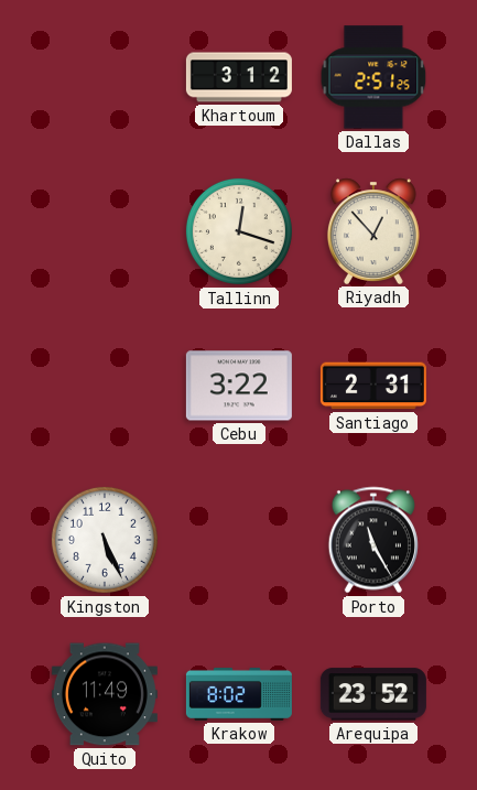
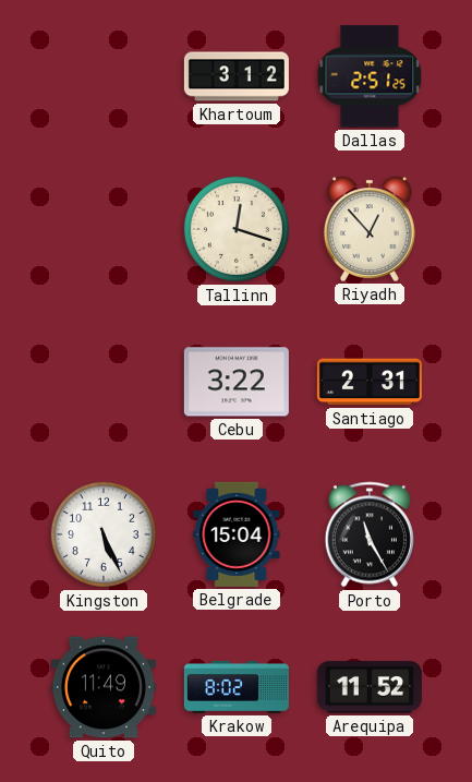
Belgrade: none -> 15:04
Arequipa: 23:52 -> 11:52
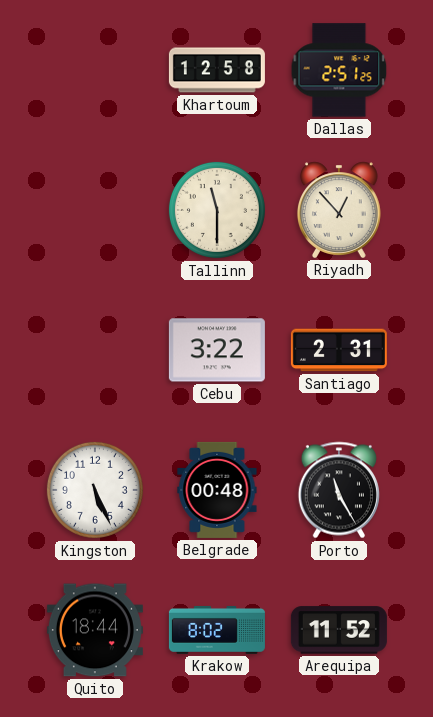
Khartoum: 3:12 -> 12:58
Tallinn: 12:18 -> 11:30
Belgrade: 15:04 -> 00:48
Quito: 11:49 -> 18:44
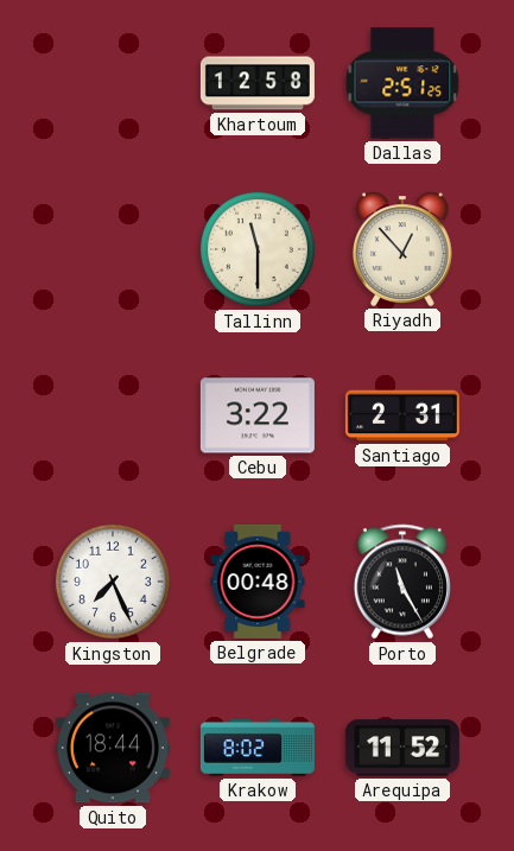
Kingston: 5:26 -> 7:26
